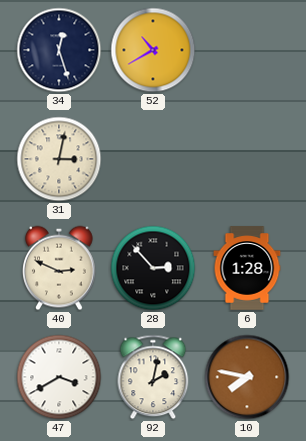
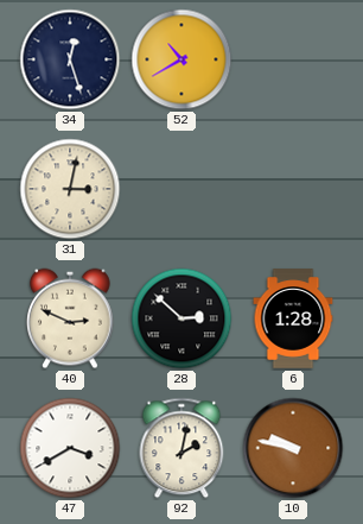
28: 2:53 -> 2:52
10: 7:47 -> 9:47
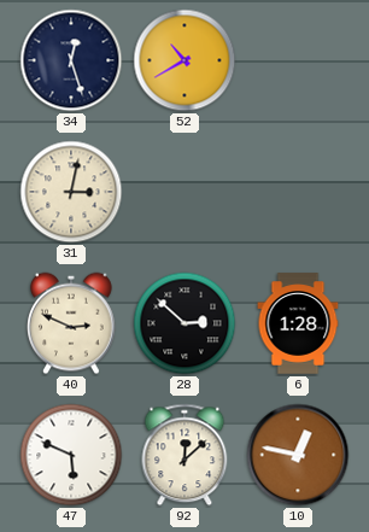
47: 3:40 -> 5:49
92: 2:02 -> 12:08
10: 9:47 -> 12:47
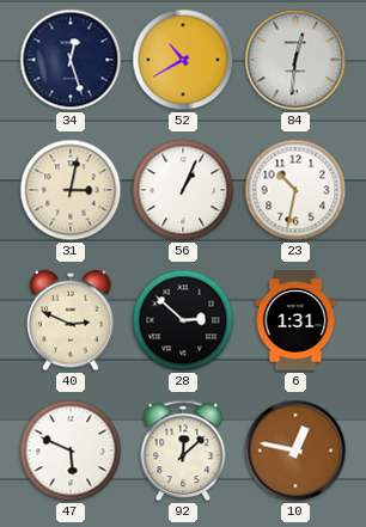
84: none -> 12:31
56: none -> 1:04
23: none -> 10:32
6: 1:28 -> 1:31
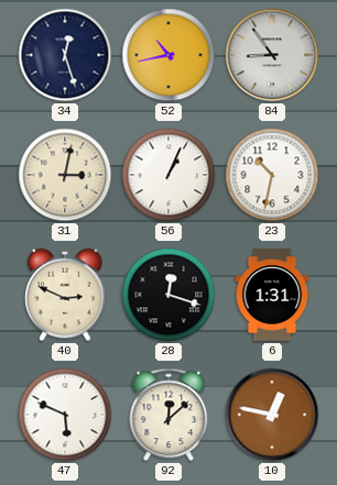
52: 10:40 -> 10:43
84: 12:31 -> 8:54
28: 2:52 -> 12:18
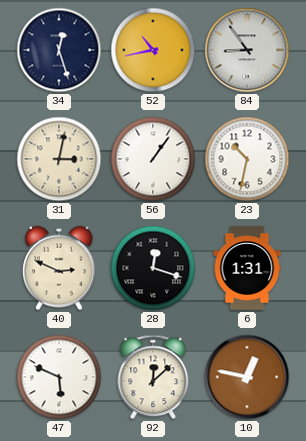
56: 1:04 -> 1:06
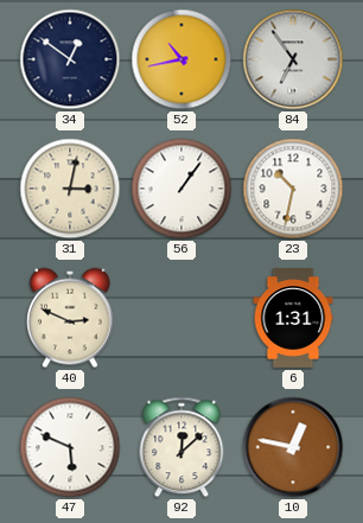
34: 12:27 -> 12:51
84: 8:54 -> 6:54
28: 12:18 -> none
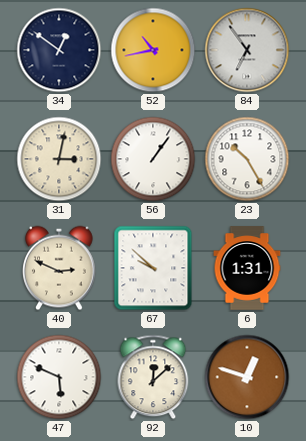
23: 10:32 -> 10:25
67: none -> 9:52
10: 12:47 -> 12:48
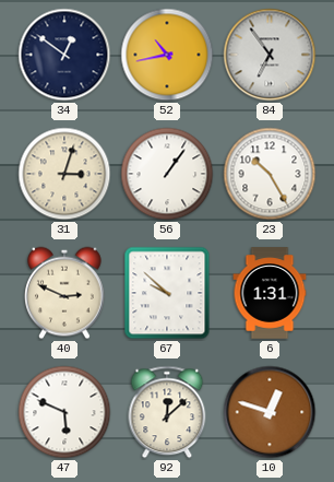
31: 3:02 -> 3:03
